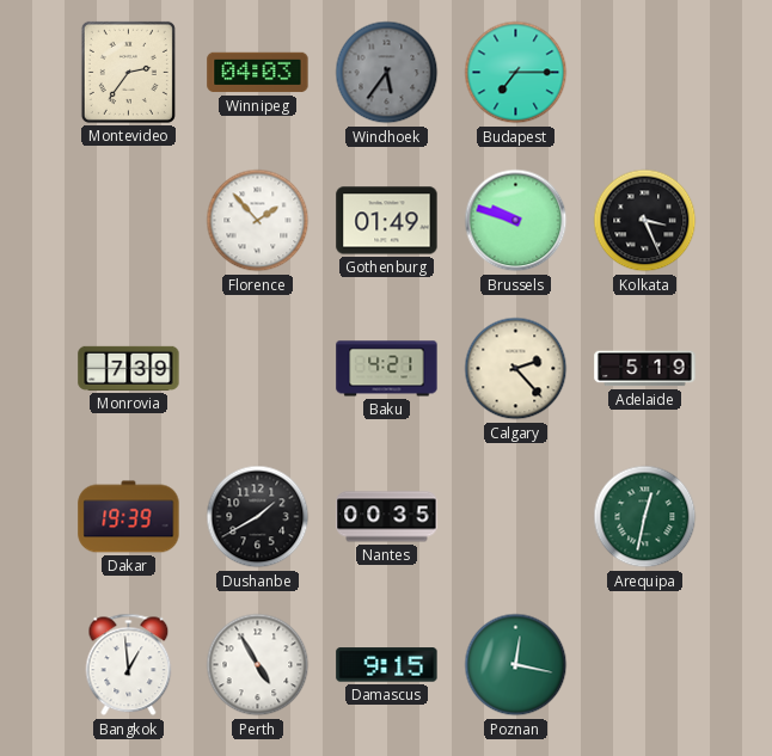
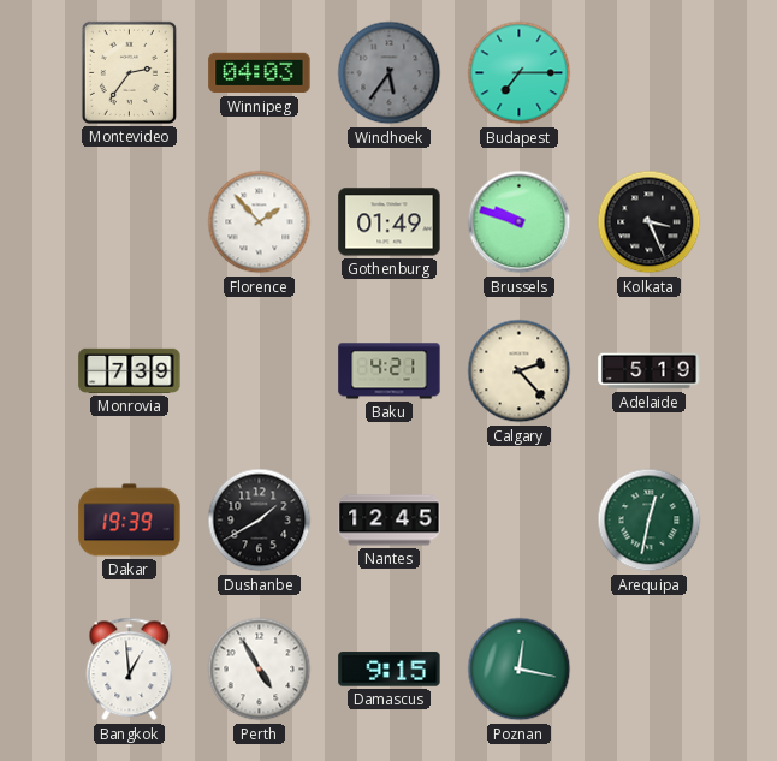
Nantes: 00:35 -> 12:45
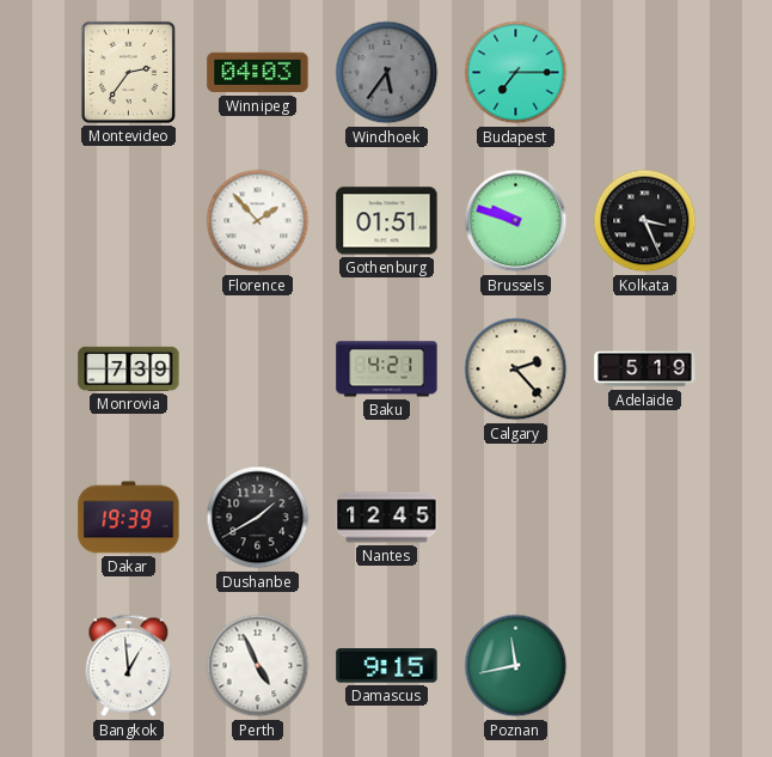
Gothenburg: 01:49 -> 01:51
Arequipa: 12:32 -> none
Perth: 4:55 -> 4:56
Poznan: 12:17 -> 11:43
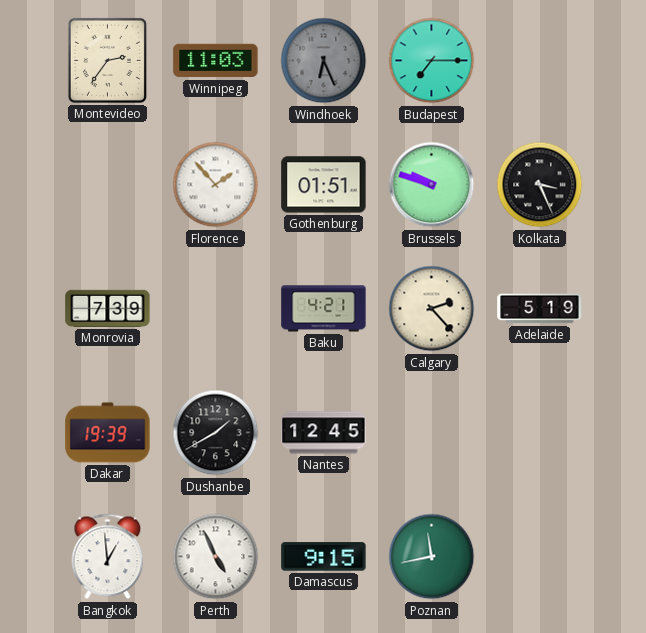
Winnipeg: 04:03 -> 11:03
Windhoek: 5:36 -> 6:26
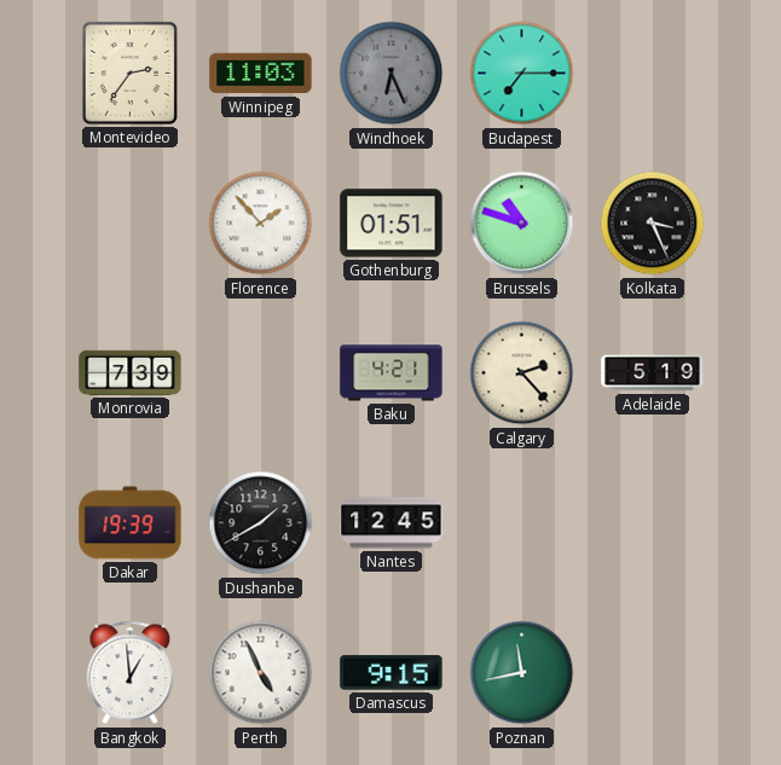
Brussels: 9:48 -> 10:48
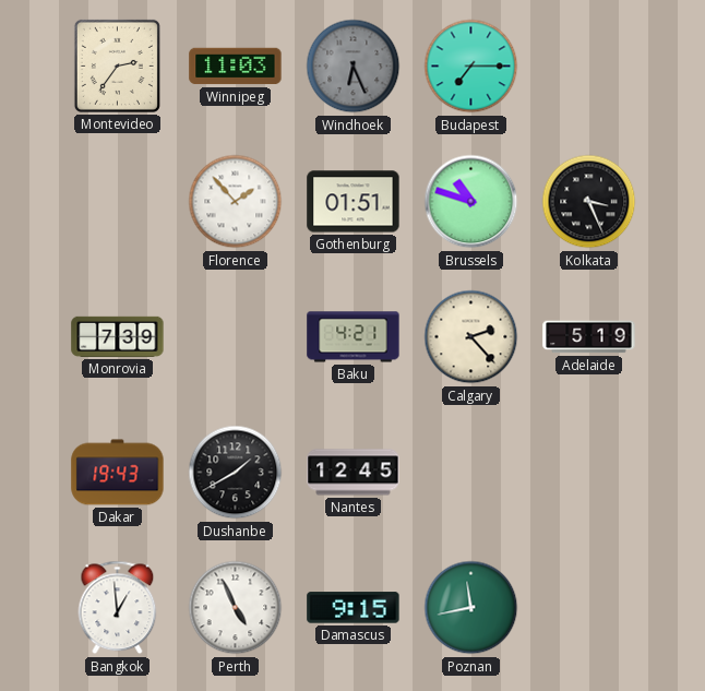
Dakar: 19:39 -> 19:43
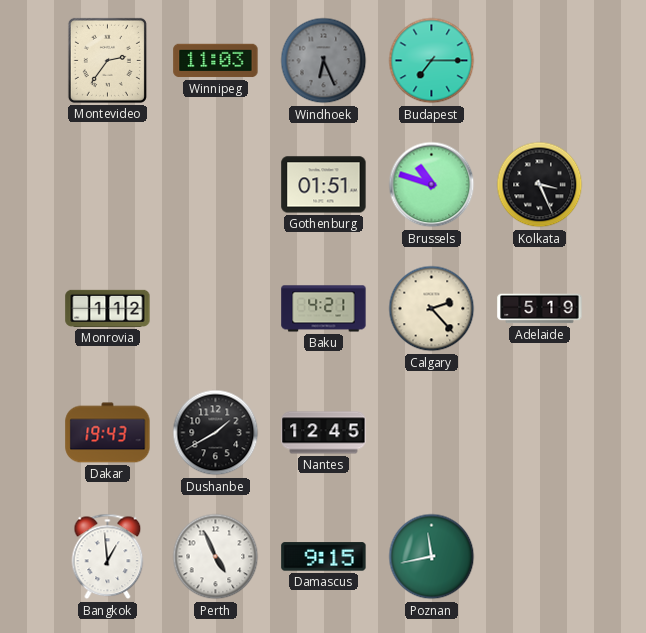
Florence: 1:53 -> none
Monrovia: 7:39 -> 1:12
